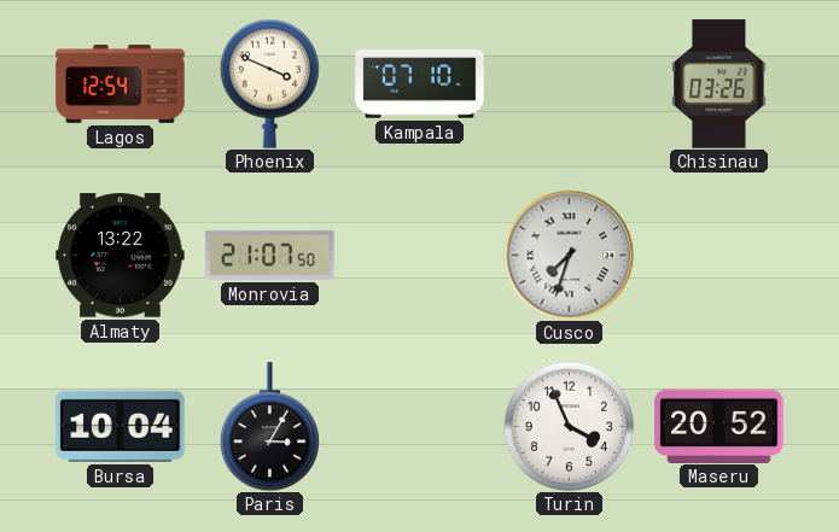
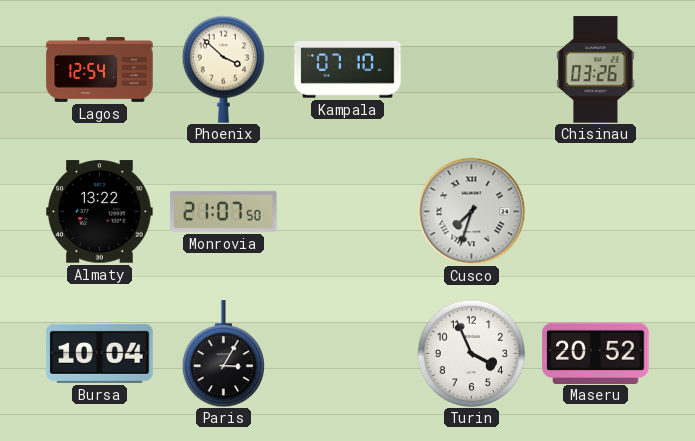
Phoenix: 3:49 -> 3:52
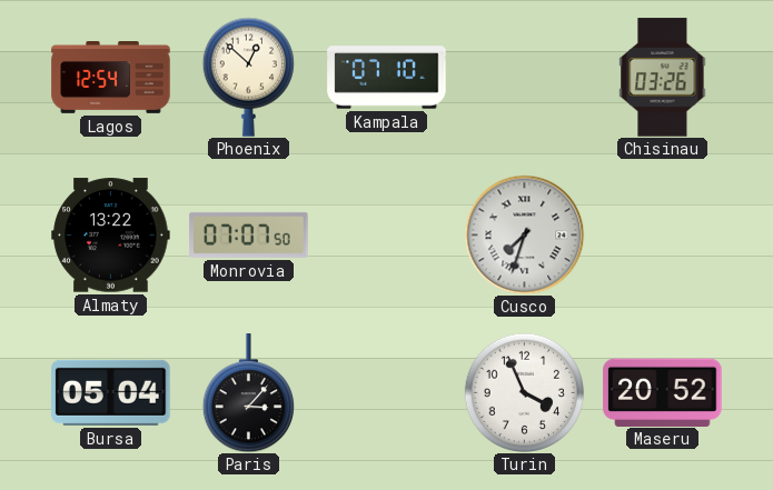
Phoenix: 3:52 -> 12:52
Monrovia: 21:07 -> 07:07
Bursa: 10:04 -> 05:04
Paris: 3:05 -> 3:07
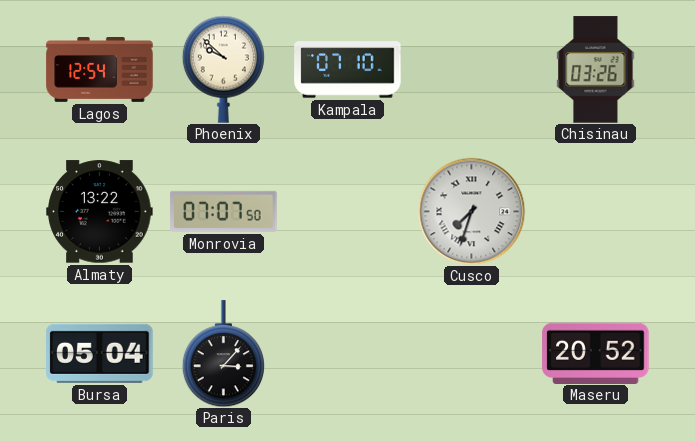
Phoenix: 12:52 -> 9:52
Turin: 3:56 -> none
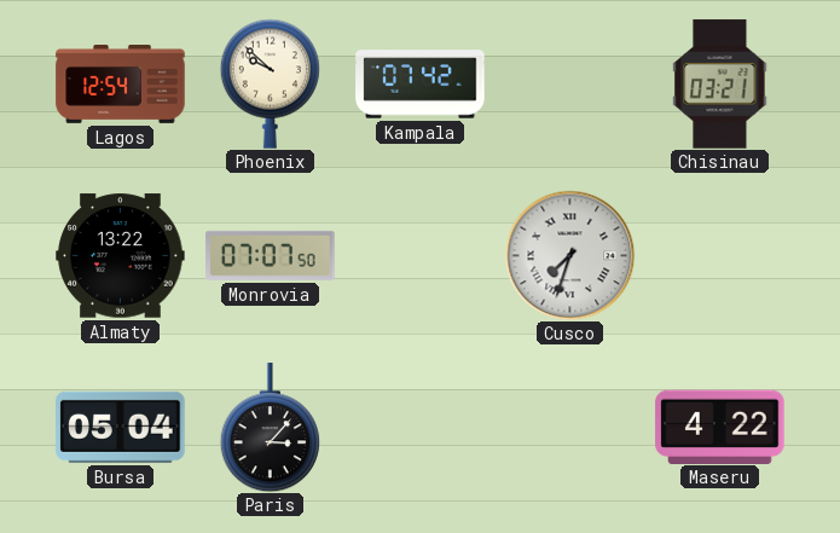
Kampala: 07:10 -> 07:42
Chisinau: 03:26 -> 03:21
Maseru: 20:52 -> 4:22
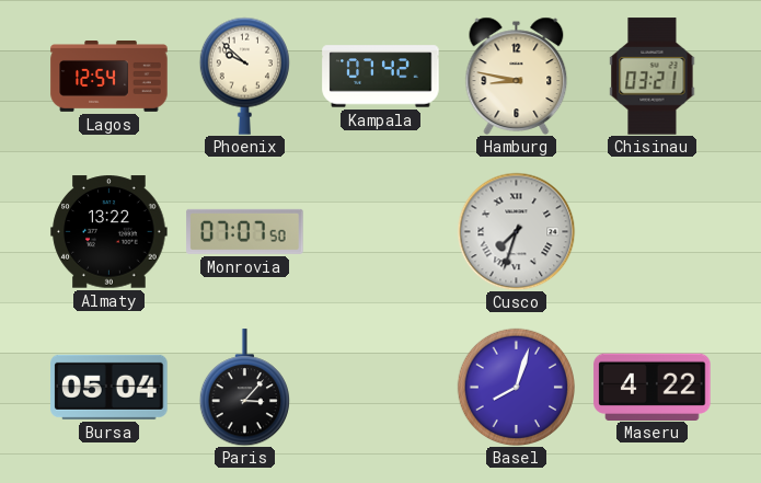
Hamburg: none -> 8:47
Basel: none -> 8:03
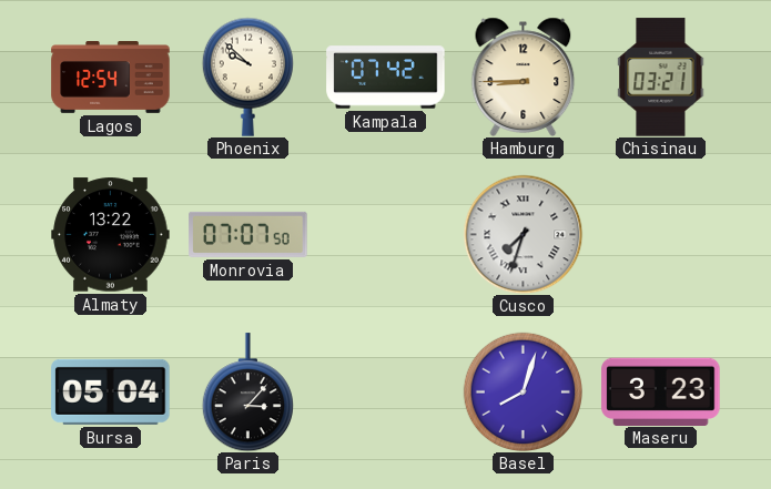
Hamburg: 8:47 -> 8:45
Maseru: 4:22 -> 3:23
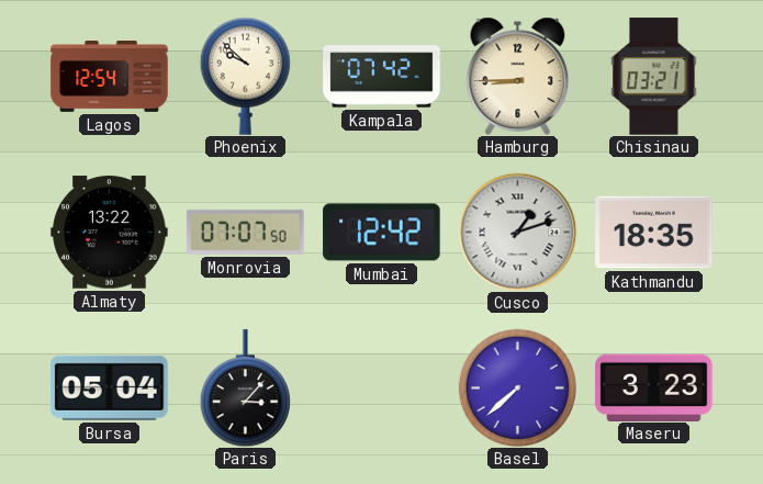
Mumbai: none -> 12:42
Cusco: 7:33 -> 1:12
Kathmandu: none -> 18:35
Basel: 8:03 -> 7:38
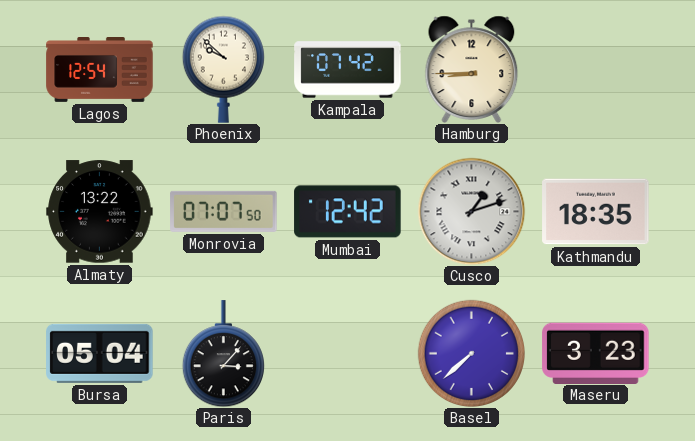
Chisinau: 03:21 -> none
